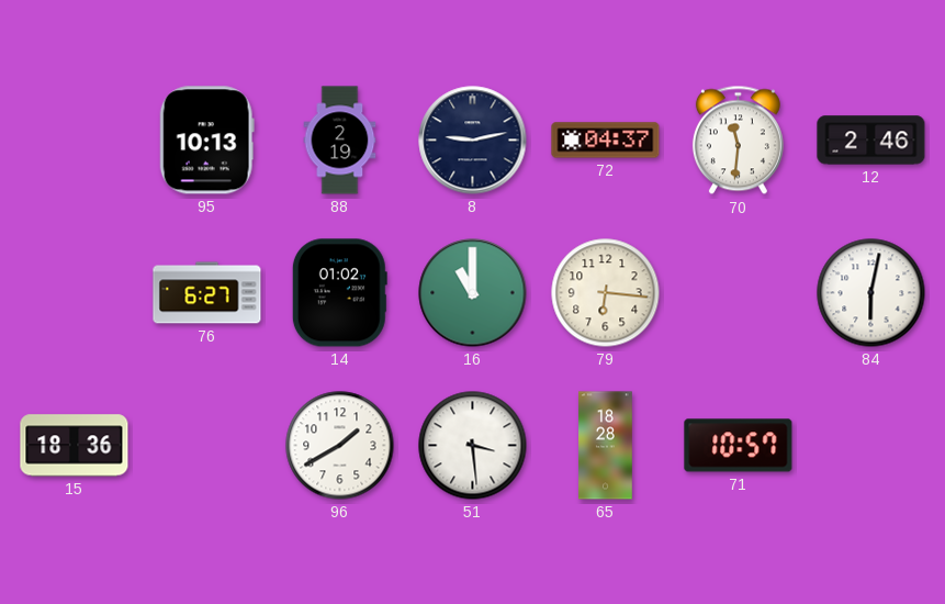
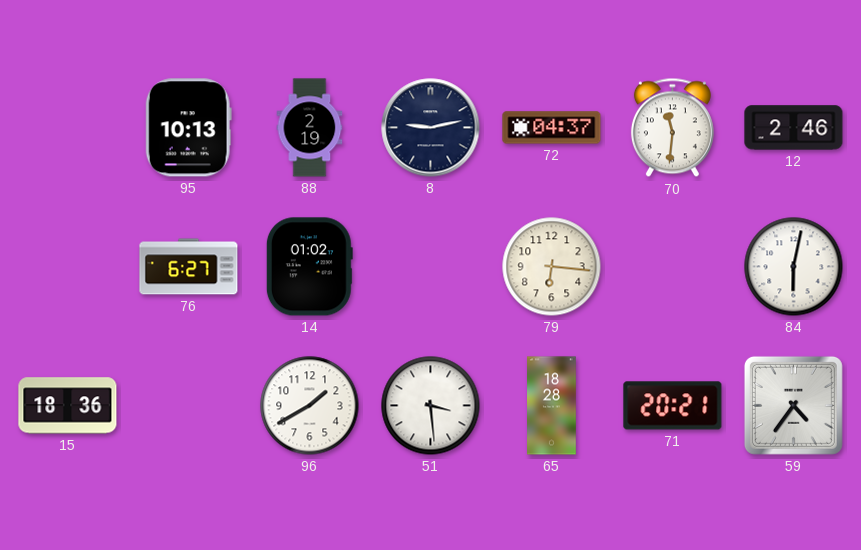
16: 11:00 -> none
71: 10:57 -> 20:21
59: none -> 4:36
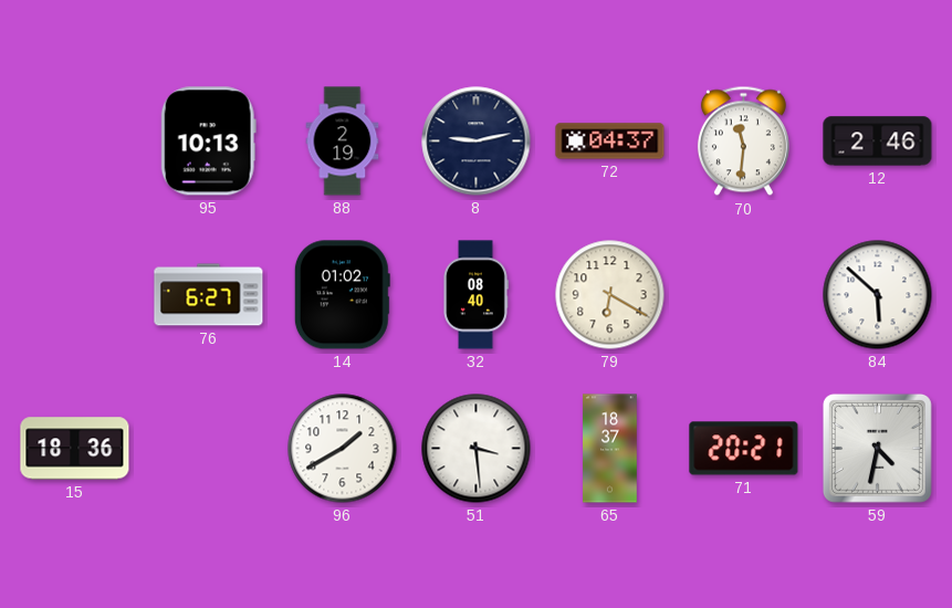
32: none -> 08:40
79: 6:16 -> 6:20
84: 6:02 -> 5:52
65: 18:28 -> 18:37
59: 4:36 -> 4:32
